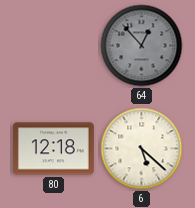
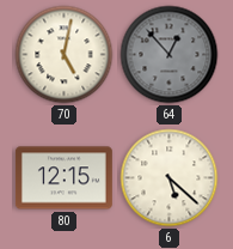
70: none -> 5:02
80: 12:18 -> 12:15
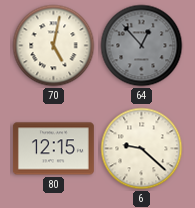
6: 5:22 -> 9:22
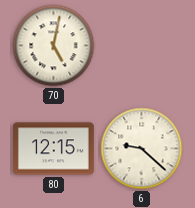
64: 12:53 -> none
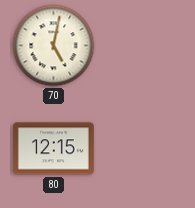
6: 9:22 -> none
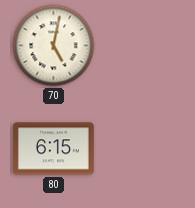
80: 12:15 -> 6:15
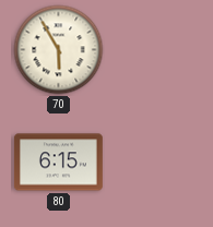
70: 5:02 -> 5:55
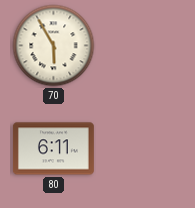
80: 6:15 -> 6:11
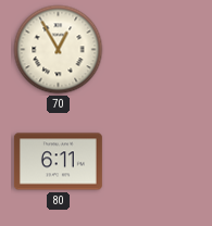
70: 5:55 -> 12:55
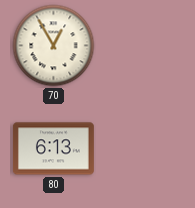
80: 6:11 -> 6:13
